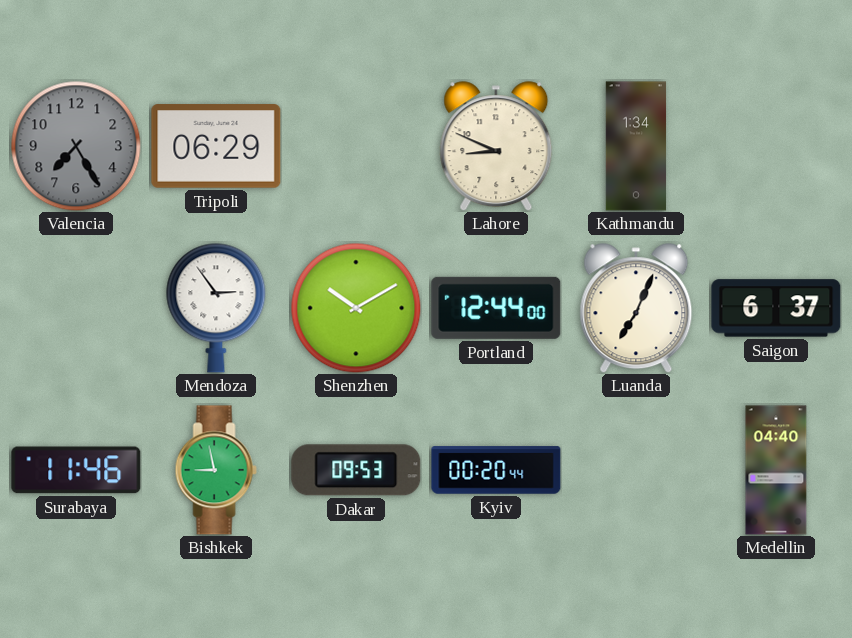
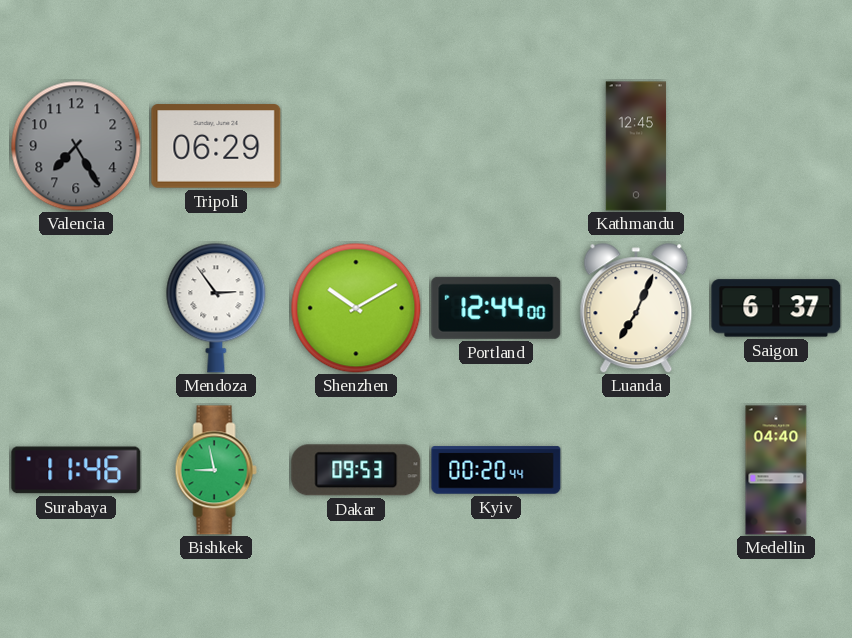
Lahore: 8:49 -> none
Kathmandu: 1:34 -> 12:45
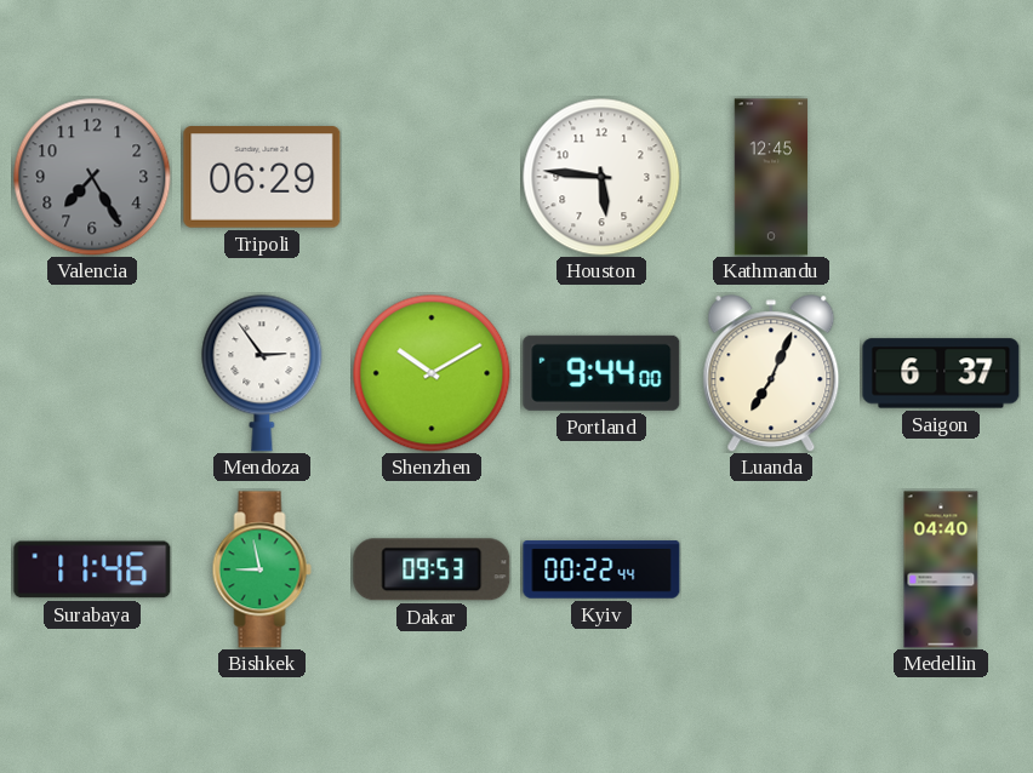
Houston: none -> 5:46
Portland: 12:44 -> 9:44
Kyiv: 00:20 -> 00:22
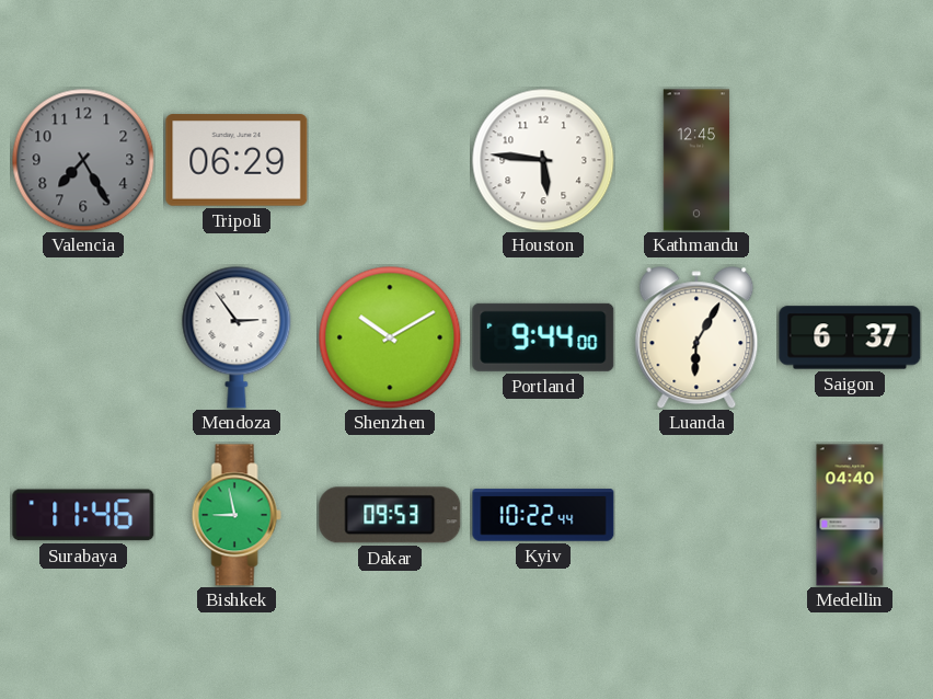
Luanda: 7:04 -> 6:05
Kyiv: 00:22 -> 10:22
